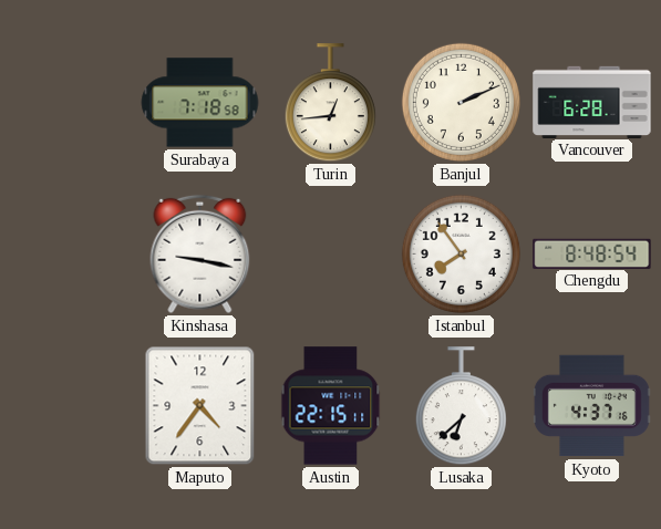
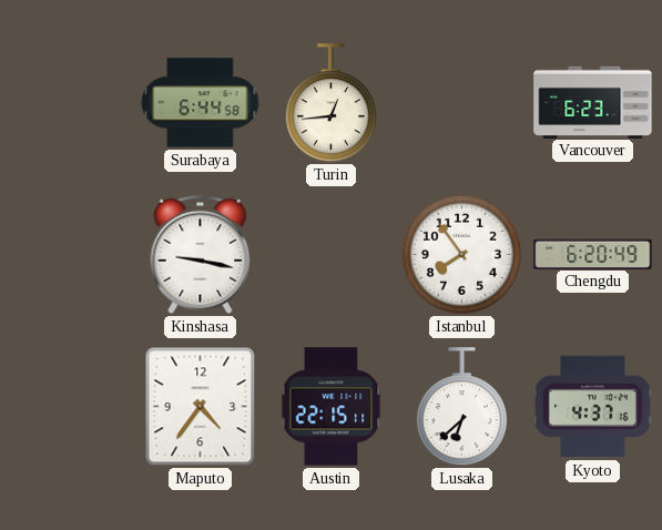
Surabaya: 7:18 -> 6:44
Banjul: 2:11 -> none
Vancouver: 6:28 -> 6:23
Chengdu: 8:48 -> 6:20
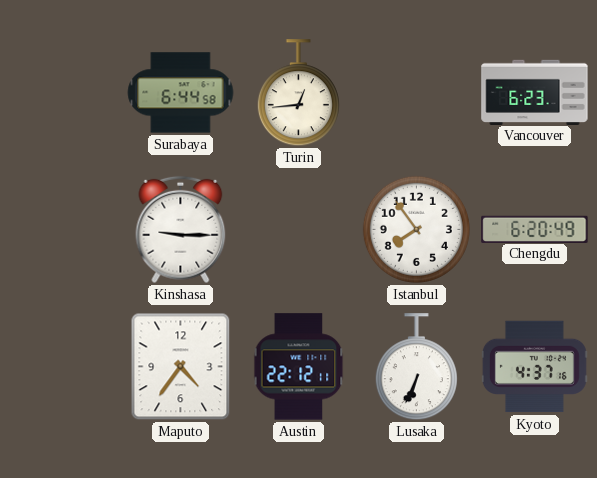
Kinshasa: 9:17 -> 9:15
Austin: 22:15 -> 22:12
Lusaka: 6:38 -> 6:34
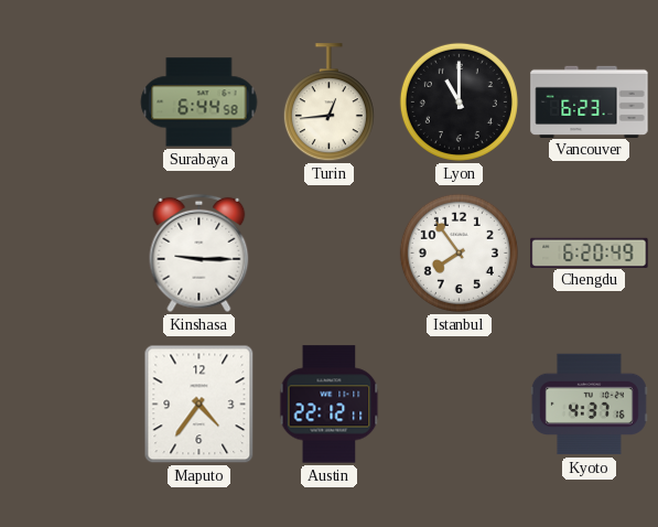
Lyon: none -> 11:00
Lusaka: 6:34 -> none
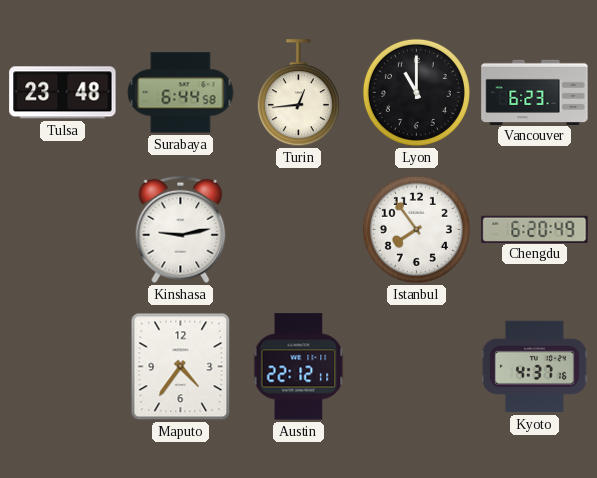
Tulsa: none -> 23:48
Kinshasa: 9:15 -> 9:13
